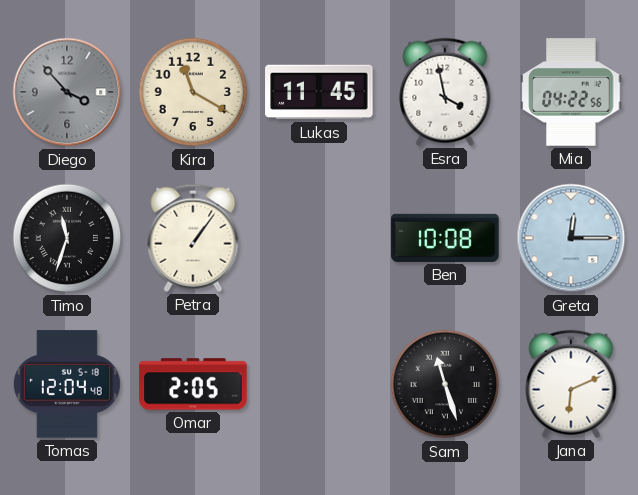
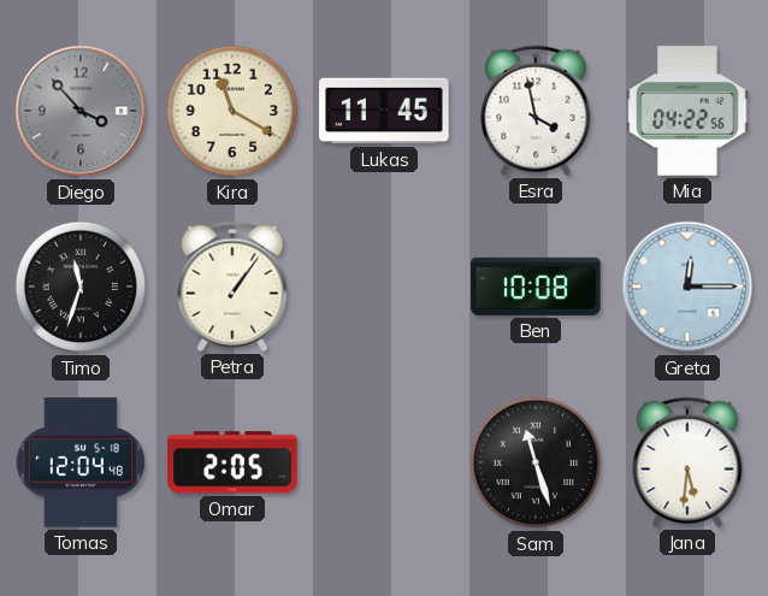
Jana: 6:11 -> 5:31
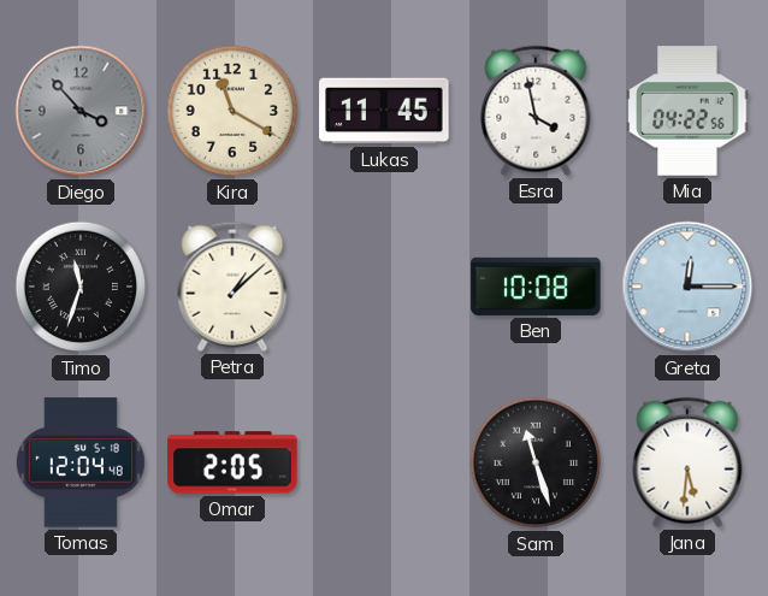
Petra: 1:06 -> 1:08
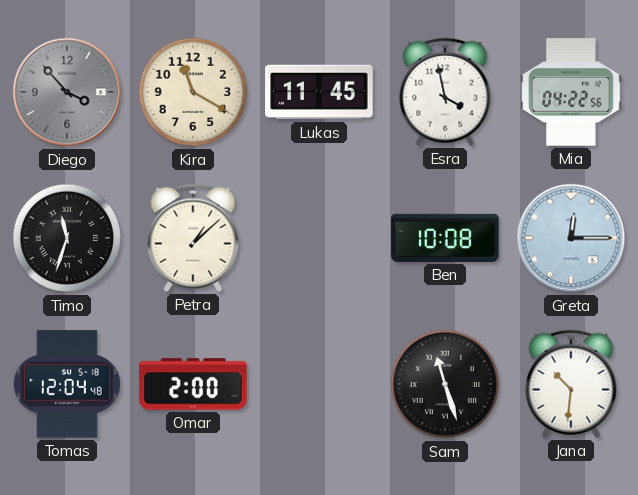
Omar: 2:05 -> 2:00
Jana: 5:31 -> 10:31
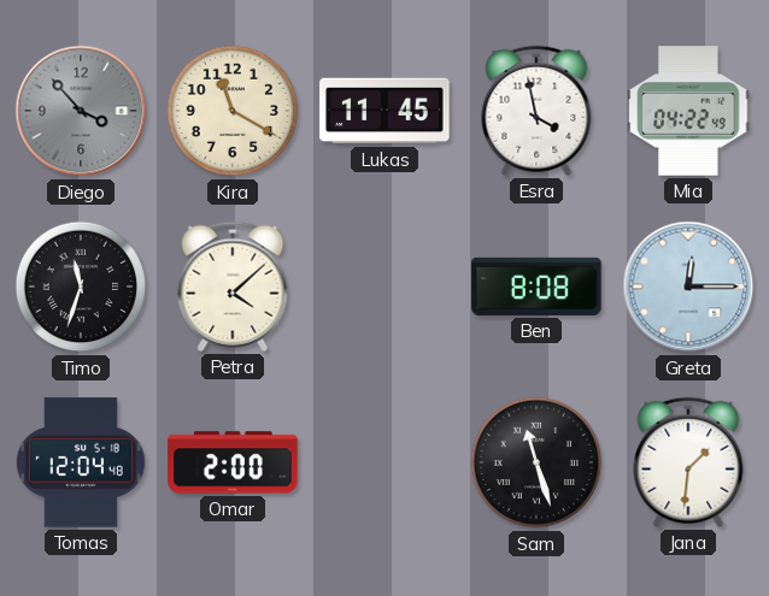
Mia: 04:22:56 -> 04:22:49
Petra: 1:08 -> 4:08
Ben: 10:08 -> 8:08
Jana: 10:31 -> 1:31
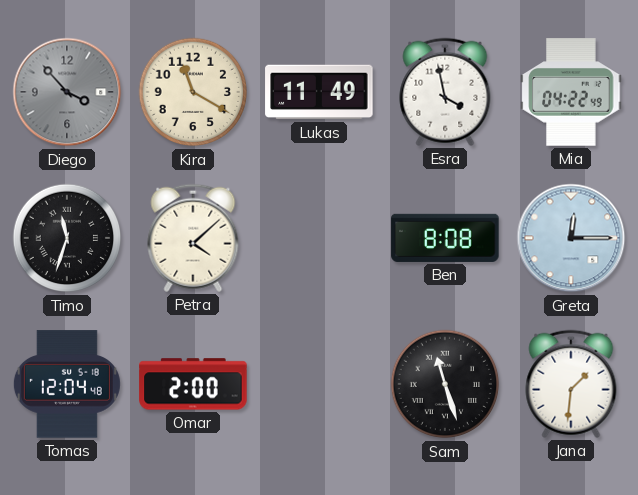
Lukas: 11:45 -> 11:49
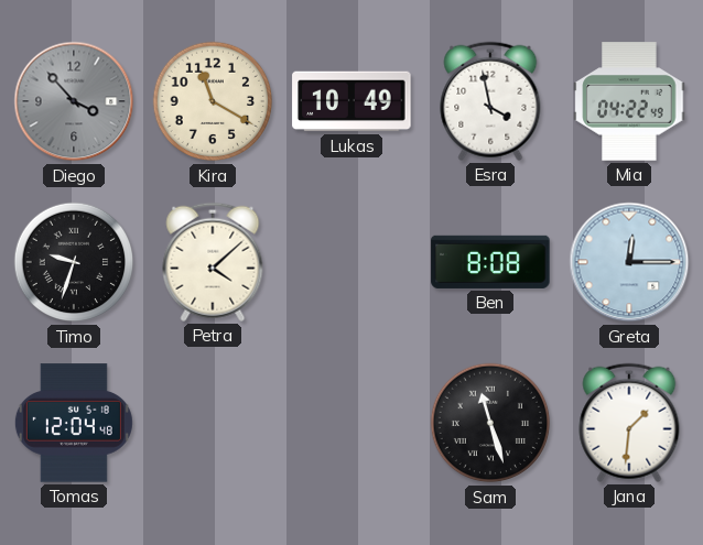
Lukas: 11:49 -> 10:49
Timo: 11:33 -> 9:33
Omar: 2:00 -> none
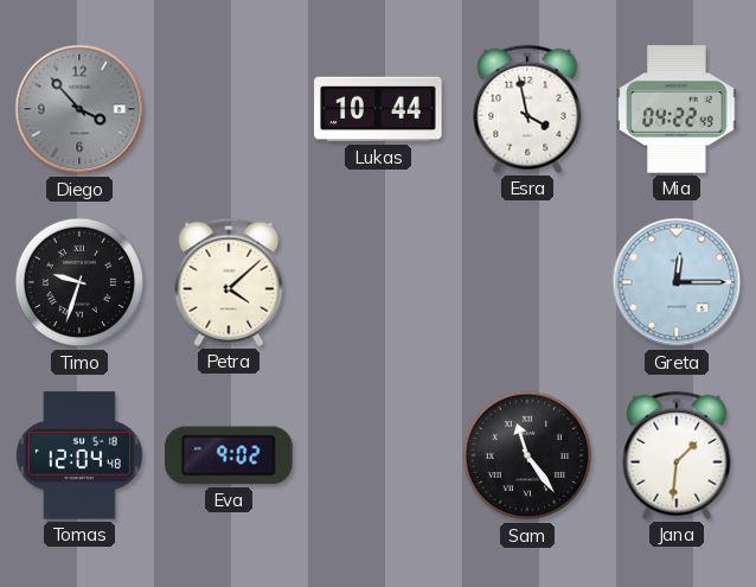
Kira: 11:20 -> none
Lukas: 10:49 -> 10:44
Ben: 8:08 -> none
Eva: none -> 9:02
Sam: 11:27 -> 11:24
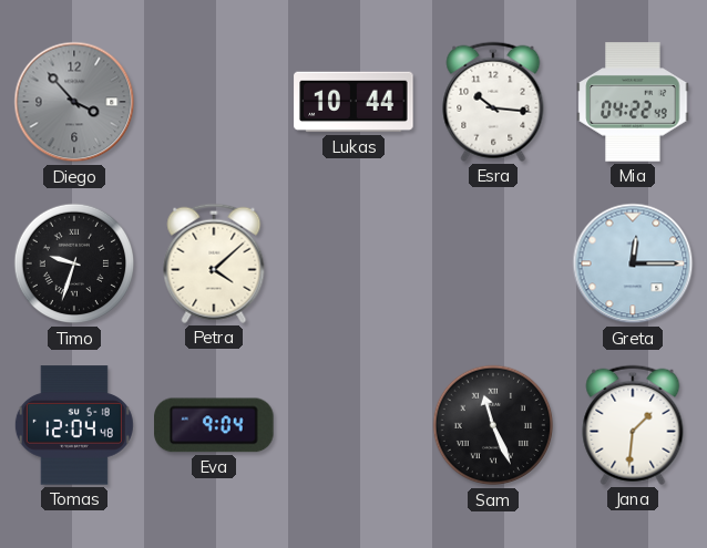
Esra: 3:58 -> 10:16
Eva: 9:02 -> 9:04
Sam: 11:24 -> 11:26
